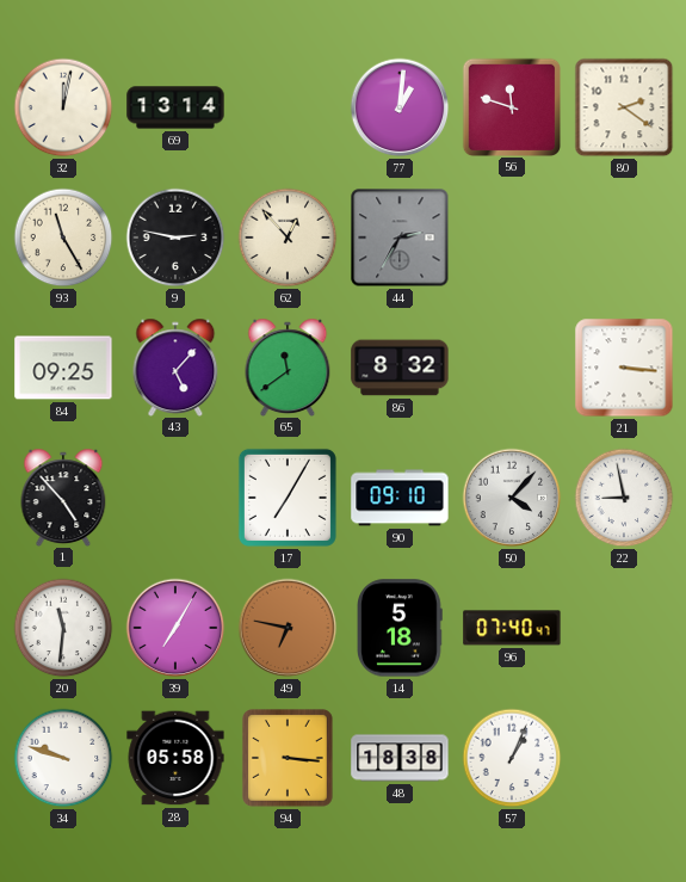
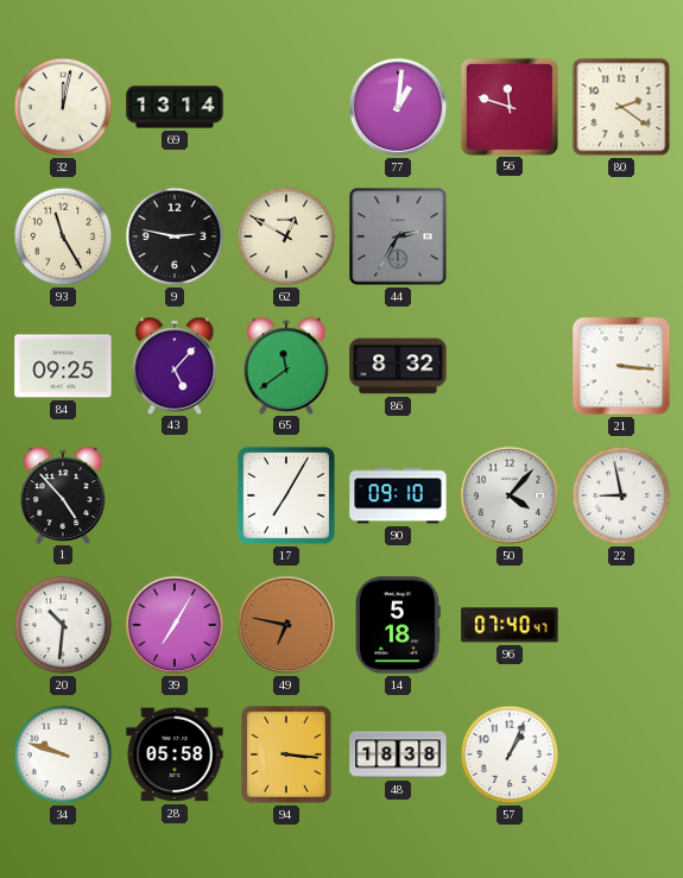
62: 12:53 -> 12:50
20: 11:31 -> 10:31
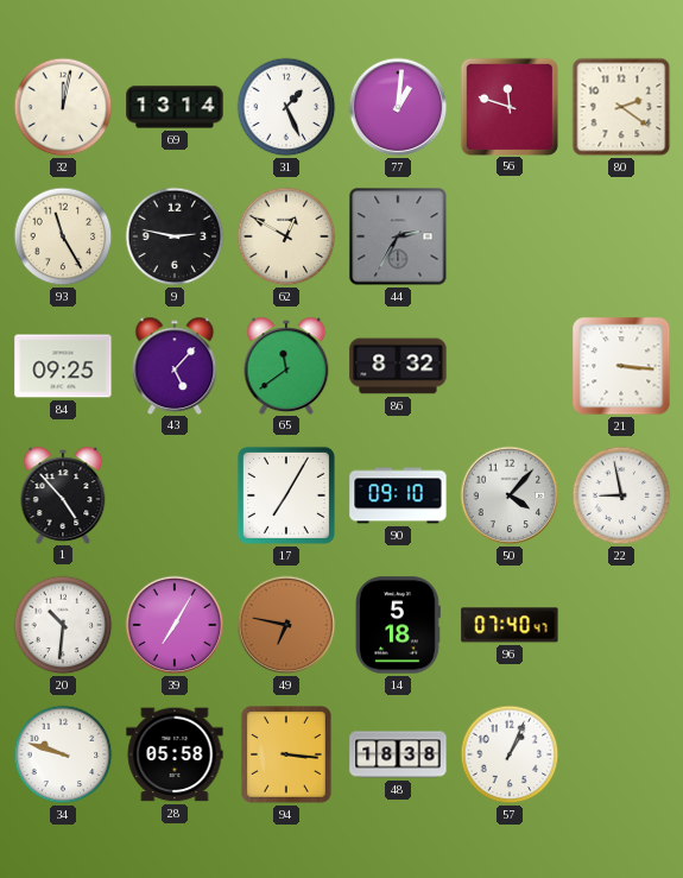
31: none -> 1:26
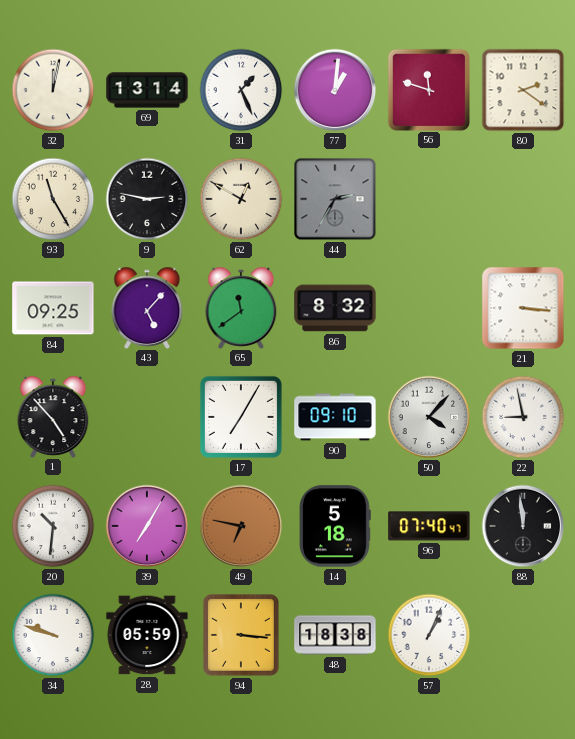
88: none -> 11:59
28: 05:58 -> 05:59
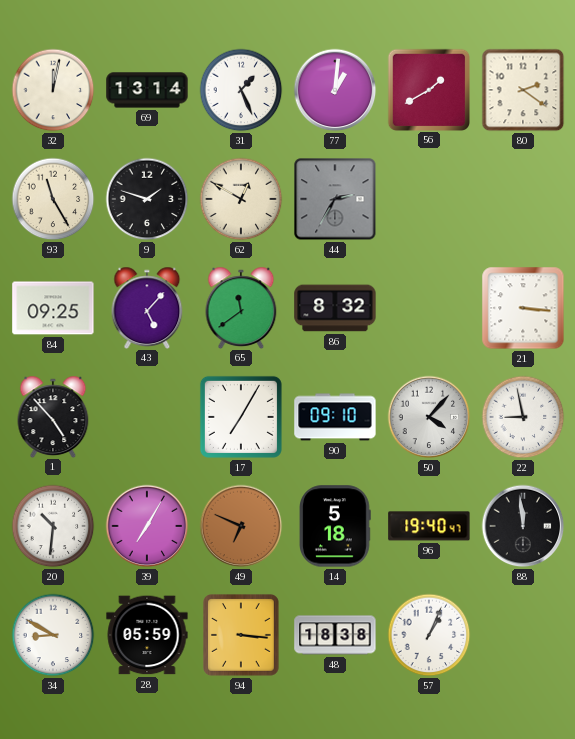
56: 11:48 -> 1:40
9: 2:47 -> 1:48
49: 6:47 -> 6:49
96: 07:40 -> 19:40
34: 9:48 -> 8:50
